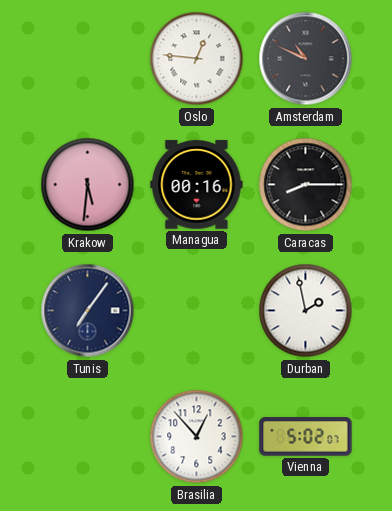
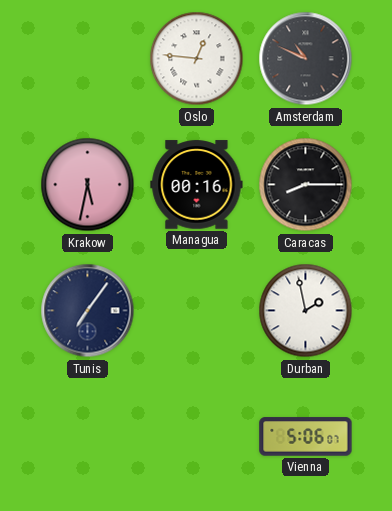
Krakow: 5:31 -> 5:32
Brasilia: 12:53 -> none
Vienna: 5:02 -> 5:06
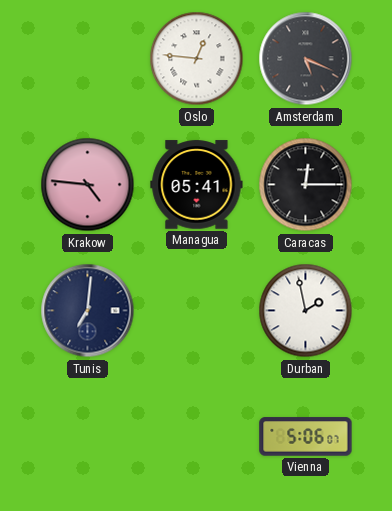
Amsterdam: 10:49 -> 5:19
Krakow: 5:32 -> 4:46
Managua: 00:16 -> 05:41
Caracas: 8:15 -> 12:15
Tunis: 7:06 -> 7:01
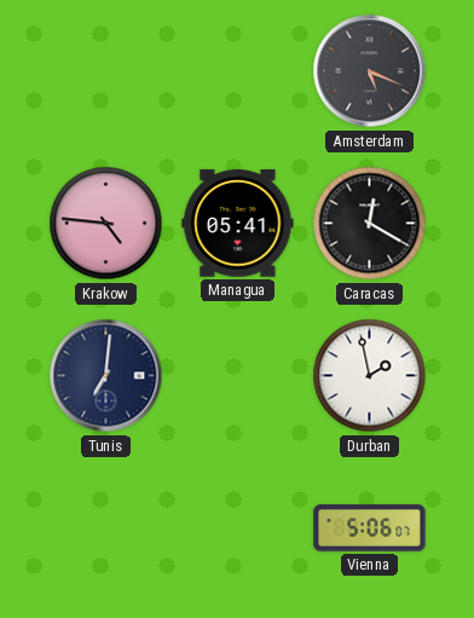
Oslo: 12:46 -> none
Caracas: 12:15 -> 12:20
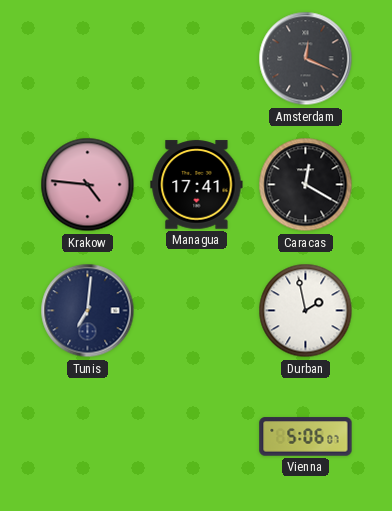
Amsterdam: 5:19 -> 12:19
Managua: 05:41 -> 17:41
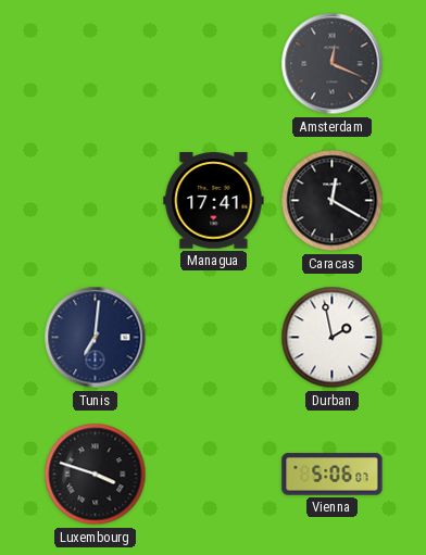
Krakow: 4:46 -> none
Luxembourg: none -> 3:48
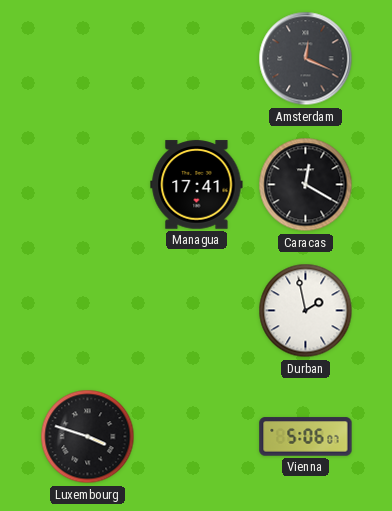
Tunis: 7:01 -> none
